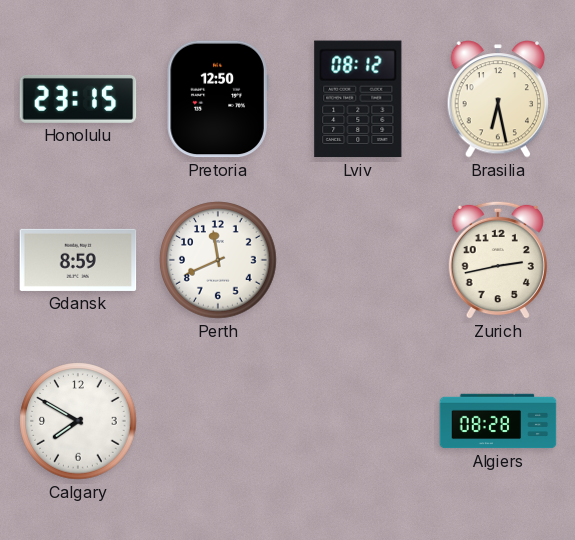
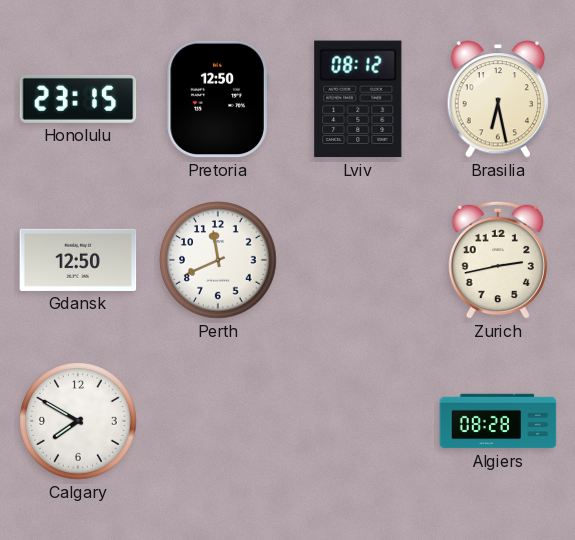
Gdansk: 8:59 -> 12:50
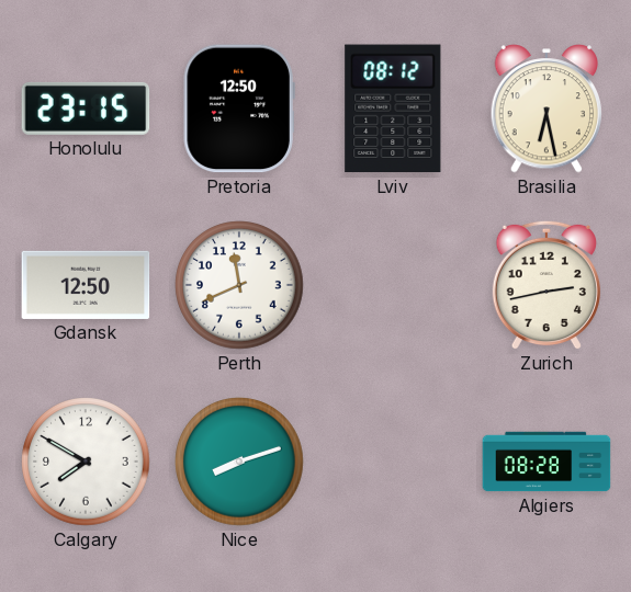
Nice: none -> 8:12
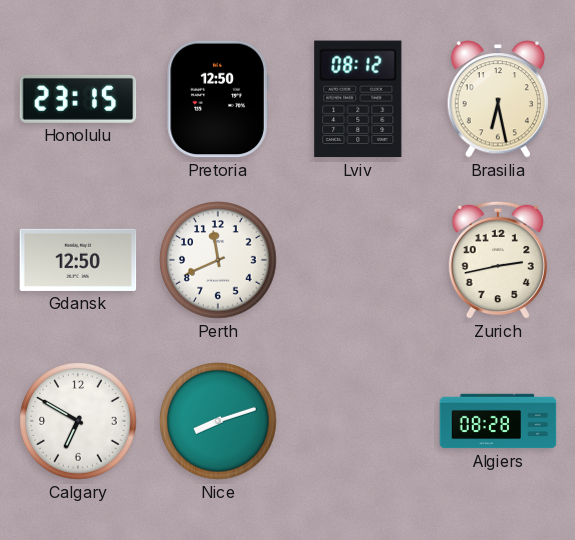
Calgary: 7:50 -> 6:50
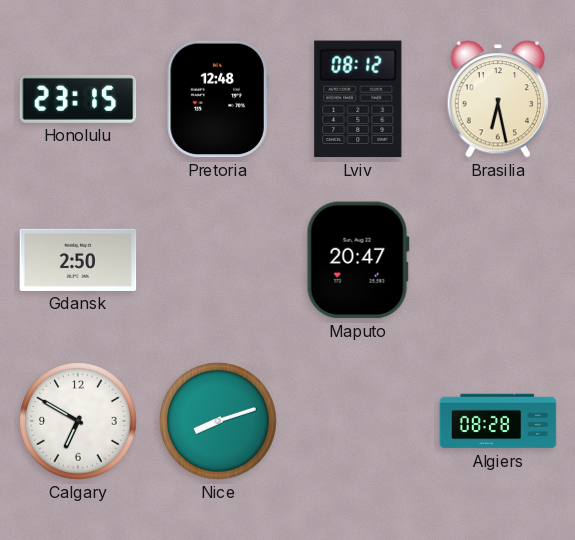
Pretoria: 12:50 -> 12:48
Gdansk: 12:50 -> 2:50
Perth: 11:41 -> none
Maputo: none -> 20:47
Zurich: 2:43 -> none
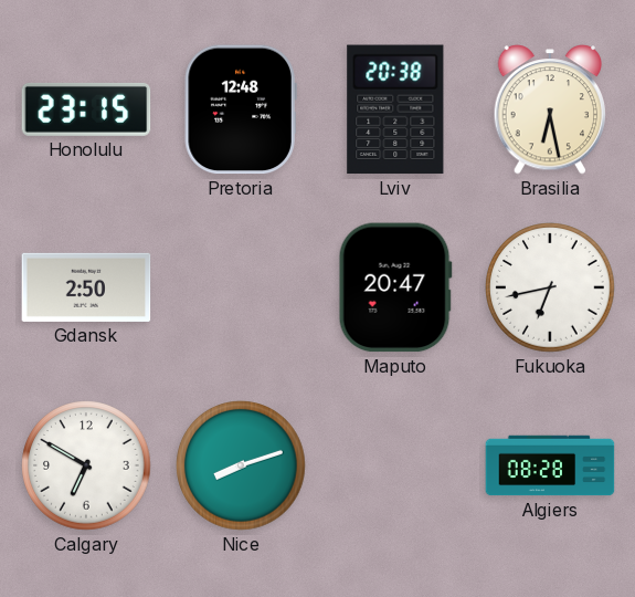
Lviv: 08:12 -> 20:38
Fukuoka: none -> 6:43
